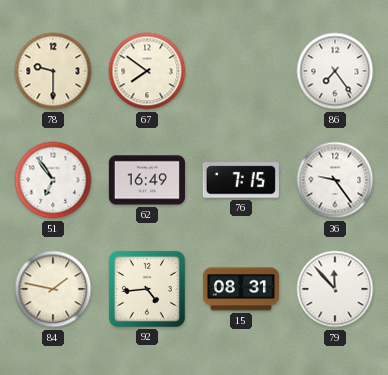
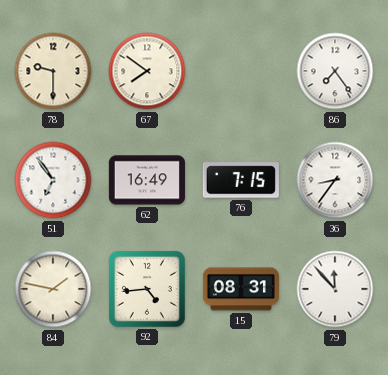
36: 9:24 -> 8:36
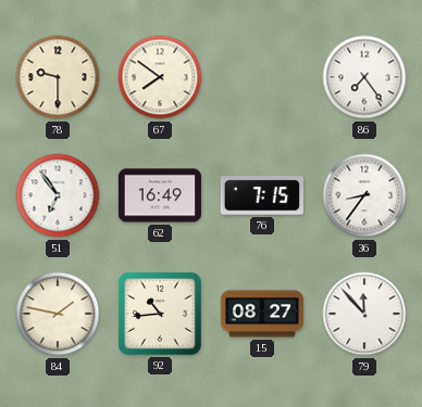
92: 4:44 -> 10:44
15: 08:31 -> 08:27
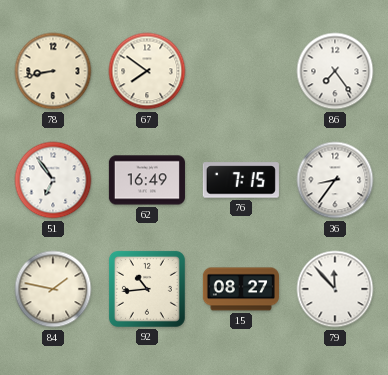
78: 9:30 -> 8:43
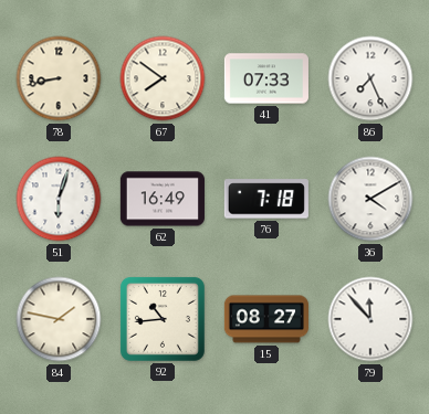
41: none -> 07:33
86: 7:24 -> 7:26
51: 6:54 -> 6:03
76: 7:15 -> 7:18
36: 8:36 -> 4:10
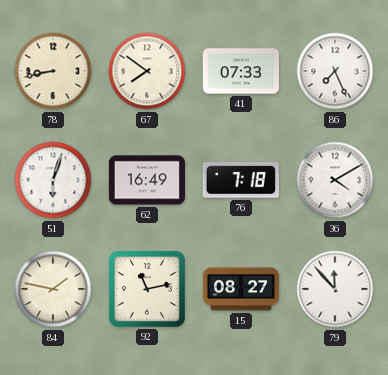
92: 10:44 -> 11:13
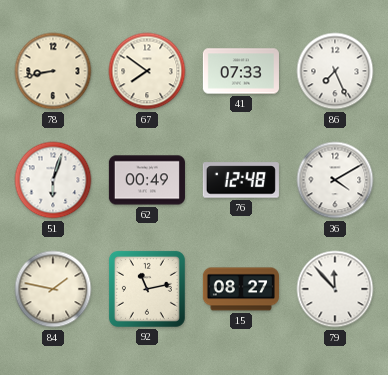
62: 16:49 -> 00:49
76: 7:18 -> 12:48
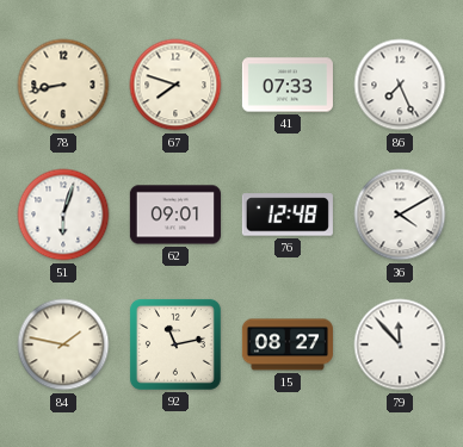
67: 7:51 -> 7:48
62: 00:49 -> 09:01
